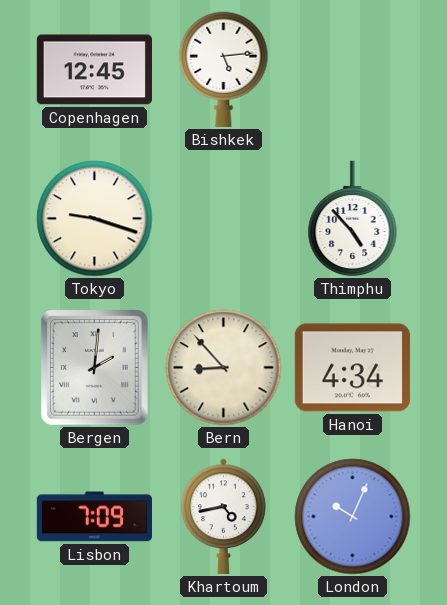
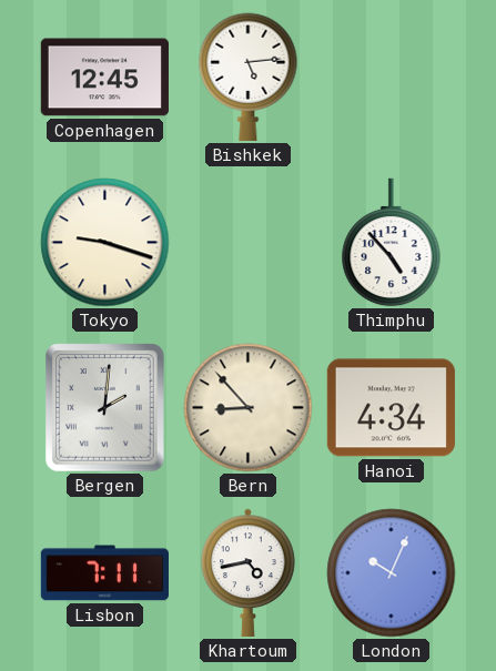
Lisbon: 7:09 -> 7:11
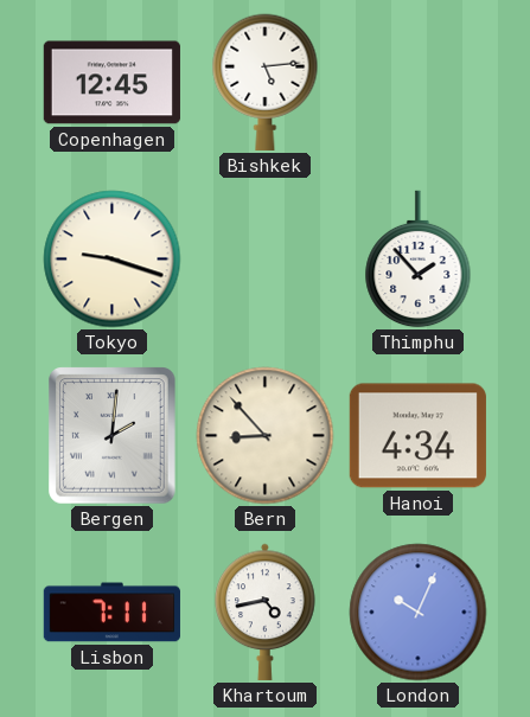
Thimphu: 4:53 -> 1:53
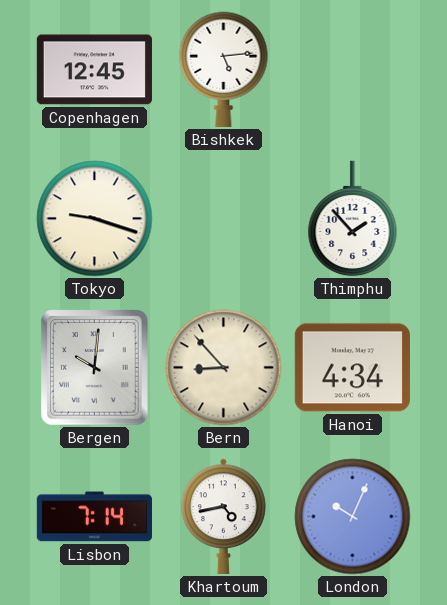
Bergen: 2:01 -> 10:01
Lisbon: 7:11 -> 7:14
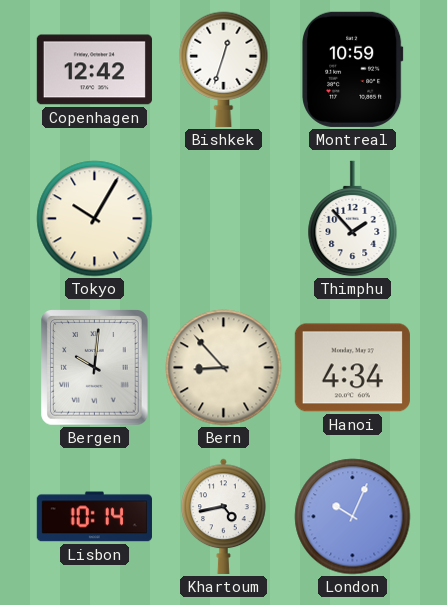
Copenhagen: 12:45 -> 12:42
Bishkek: 5:14 -> 12:33
Montreal: none -> 10:59
Tokyo: 9:18 -> 10:05
Lisbon: 7:14 -> 10:14
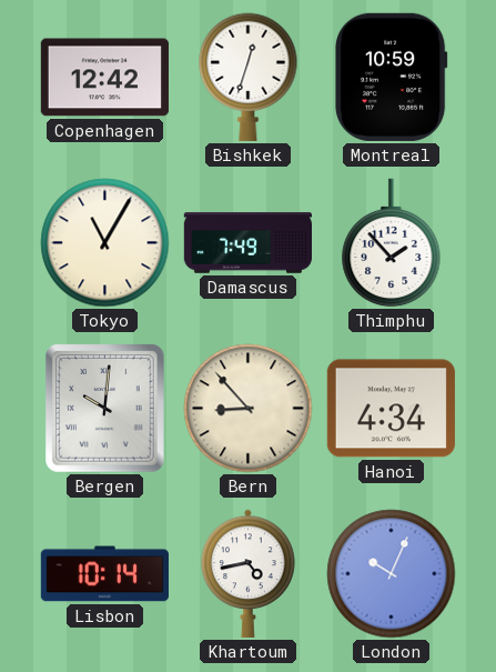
Tokyo: 10:05 -> 11:05
Damascus: none -> 7:49
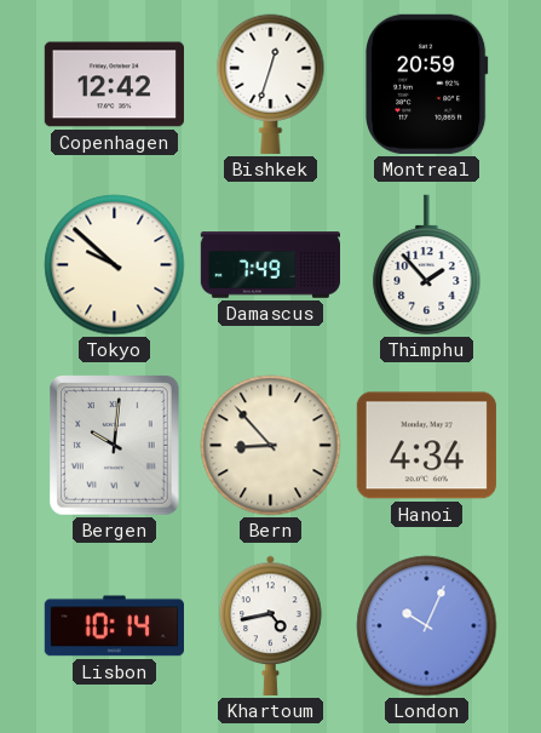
Montreal: 10:59 -> 20:59
Tokyo: 11:05 -> 9:52
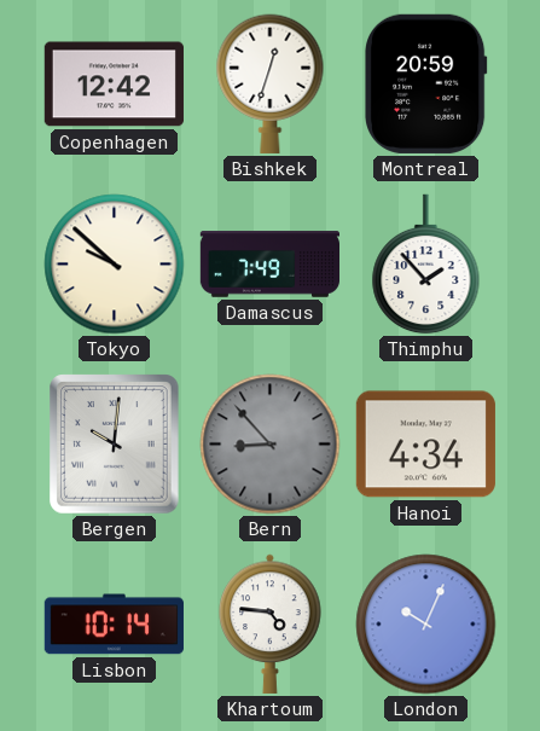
Bern dial: cream -> grey
Khartoum: 4:43 -> 4:46
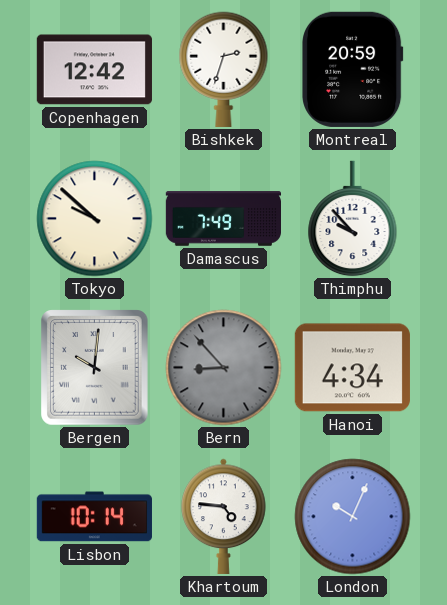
Bishkek: 12:33 -> 2:33
Thimphu: 1:53 -> 9:53
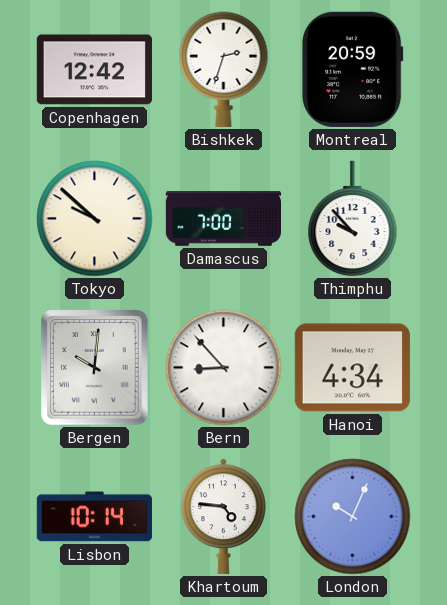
Damascus: 7:49 -> 7:00
Bern dial: grey -> white
